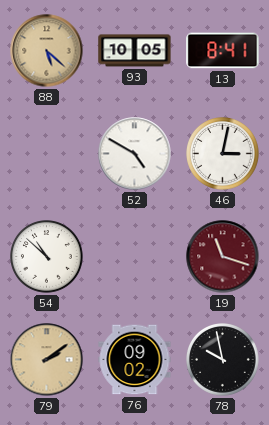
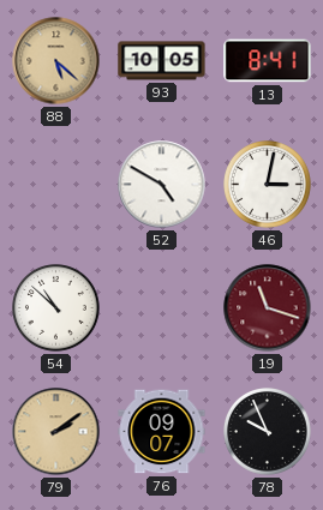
76: 09:02 -> 09:07
78: 9:58 -> 9:56
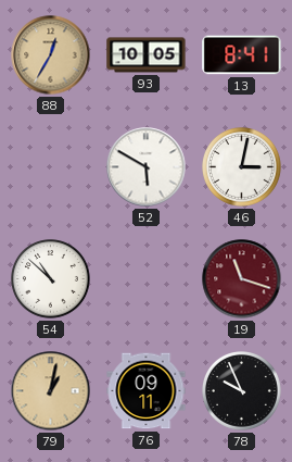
88: 5:22 -> 12:35
52: 4:50 -> 5:50
79: 2:09 -> 1:02
76: 09:07 -> 09:11
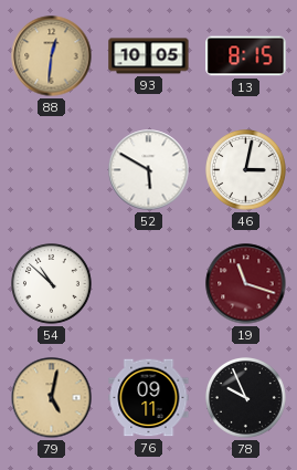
88: 12:35 -> 12:31
13: 8:41 -> 8:15
79: 1:02 -> 5:02
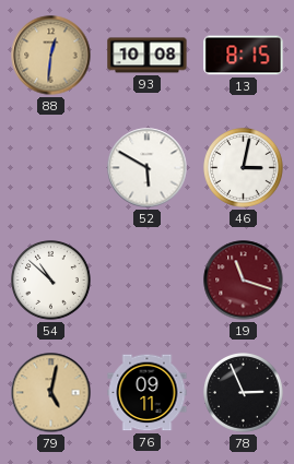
93: 10:05 -> 10:08
78: 9:56 -> 2:56
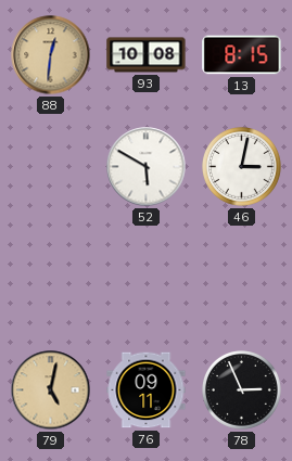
54: 10:52 -> none
19: 11:18 -> none
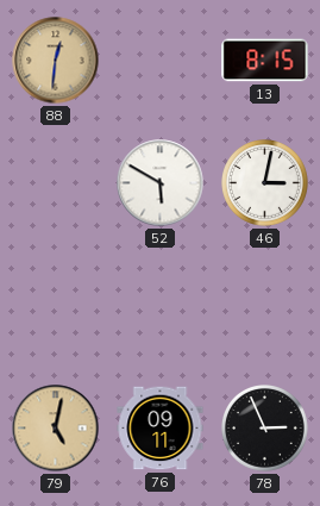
93: 10:08 -> none
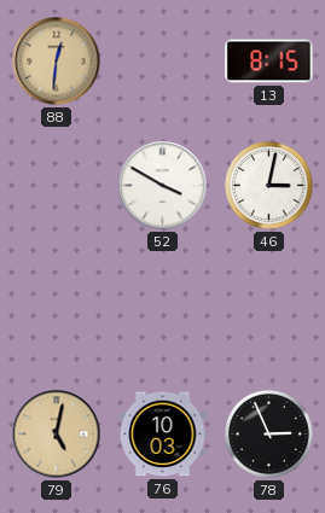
52: 5:50 -> 3:50
76: 09:11 -> 10:03
